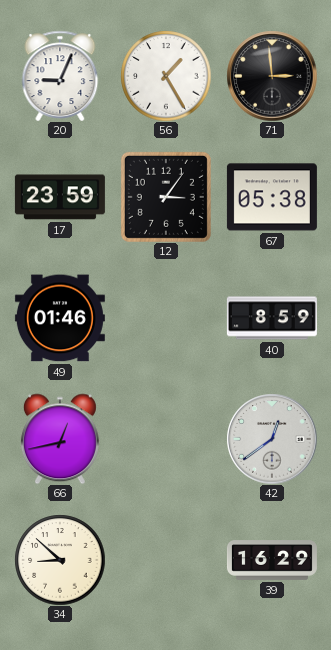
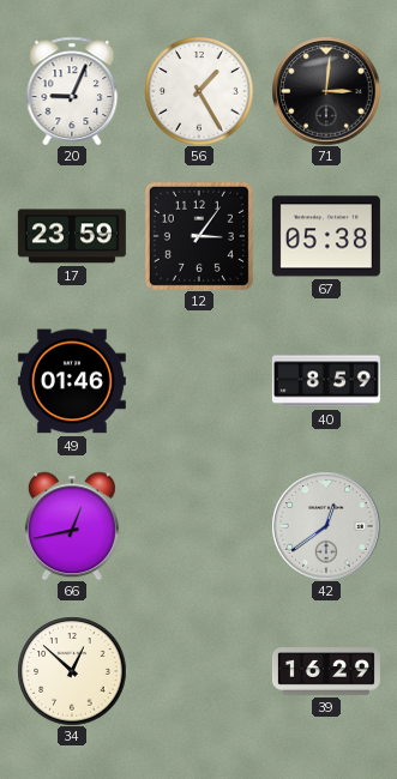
71: 2:59 -> 3:01
34: 8:52 -> 12:52
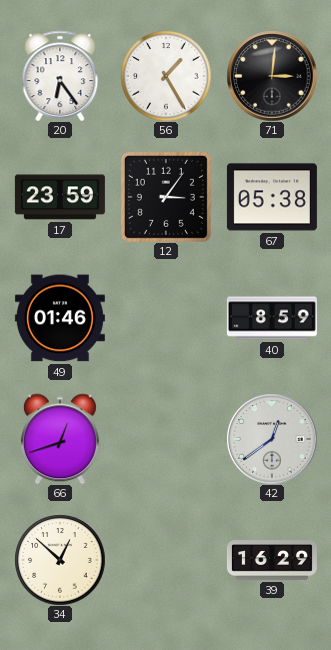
20: 9:04 -> 6:24
66: 12:43 -> 12:42
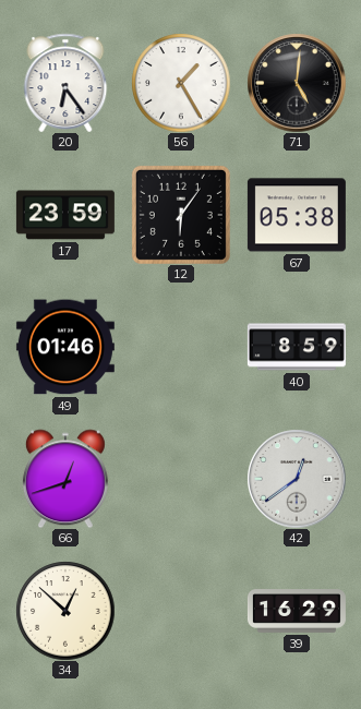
71: 3:01 -> 5:01
12: 3:06 -> 6:06
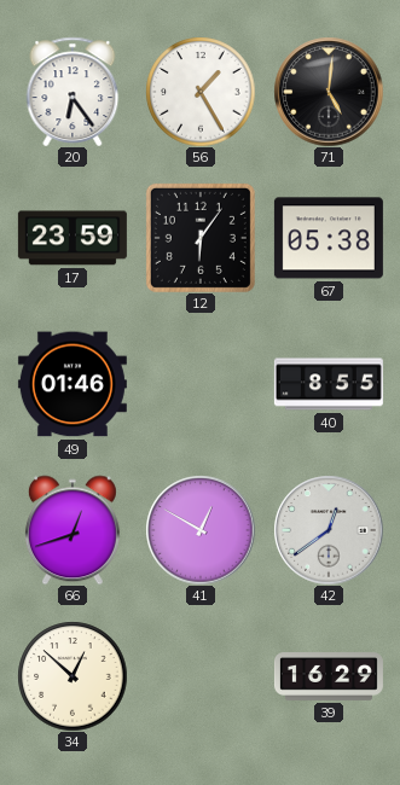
40: 8:59 -> 8:55
41: none -> 12:50
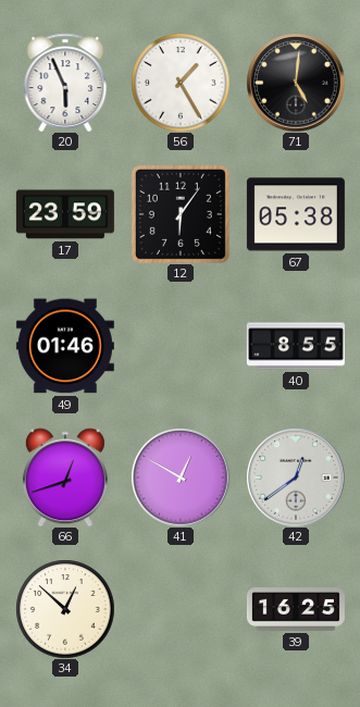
20: 6:24 -> 5:56
39: 16:29 -> 16:25
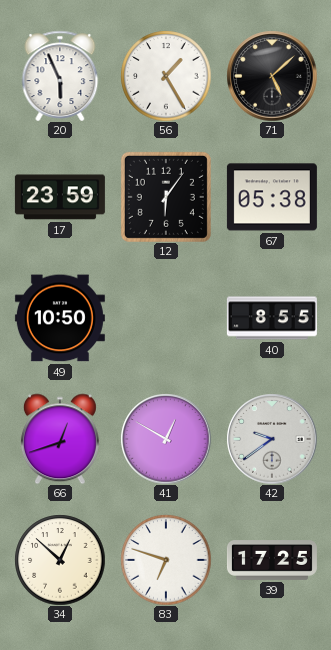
71: 5:01 -> 5:08
49: 01:46 -> 10:50
42: 12:39 -> 9:39
83: none -> 6:48
39: 16:25 -> 17:25
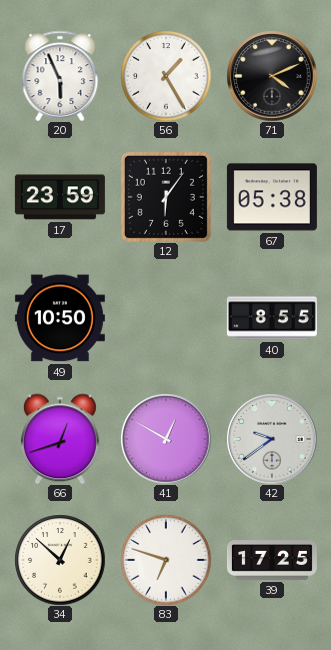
71: 5:08 -> 4:11
